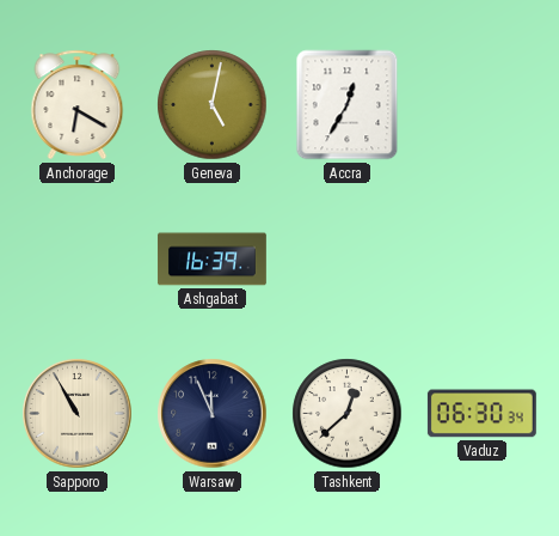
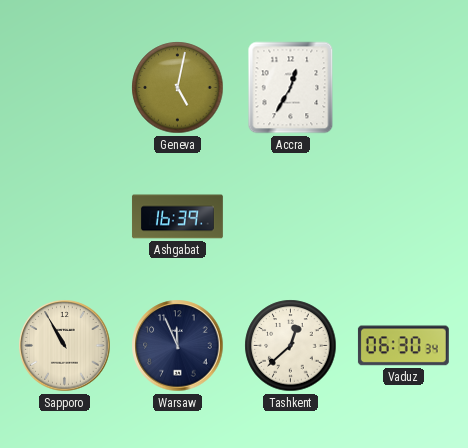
Anchorage: 6:20 -> none
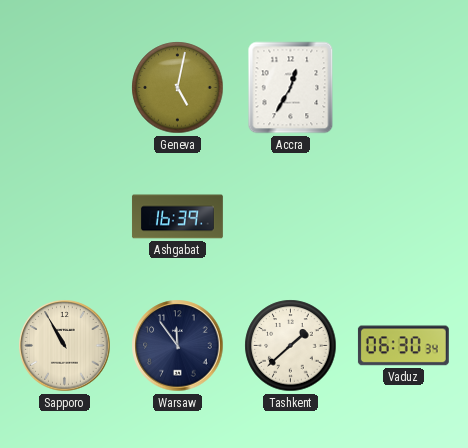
Warsaw: 11:56 -> 11:54
Tashkent: 12:38 -> 1:38
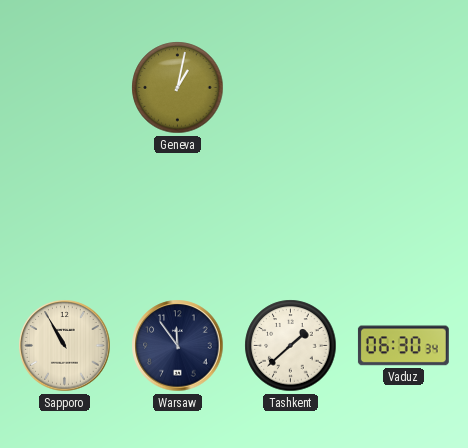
Geneva: 5:02 -> 1:02
Accra: 12:35 -> none
Ashgabat: 16:39 -> none
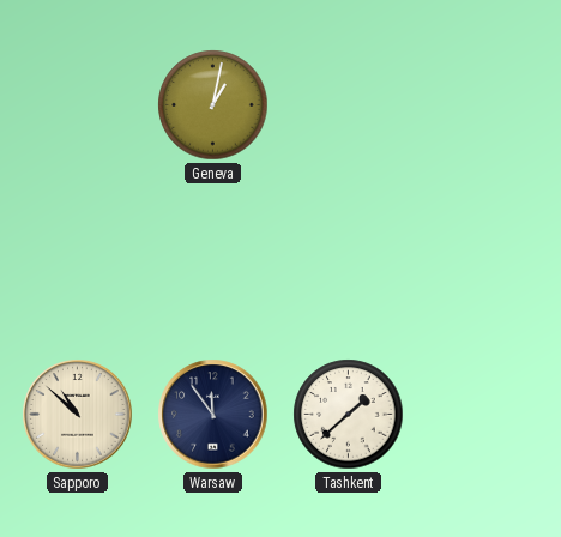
Sapporo: 10:55 -> 10:52
Vaduz: 06:30 -> none
